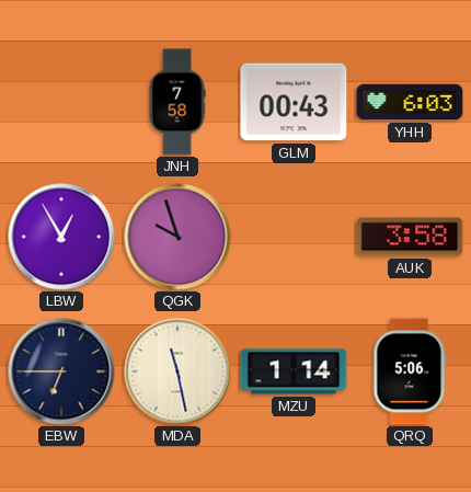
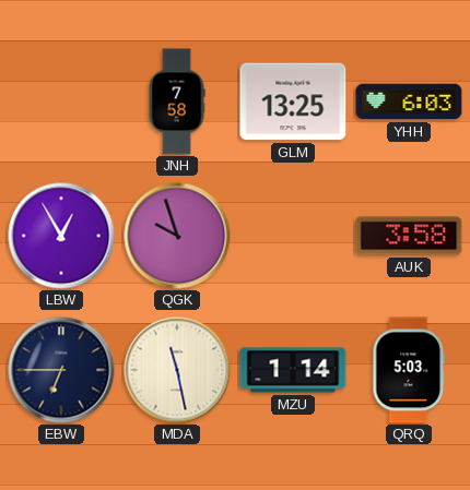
GLM: 00:43 -> 13:25
QRQ: 5:06 -> 5:03
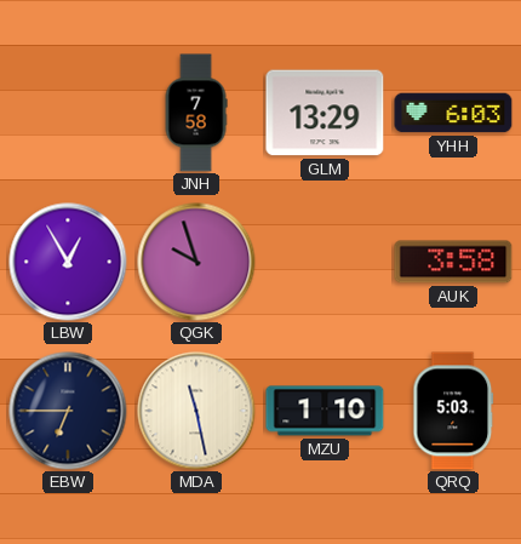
GLM: 13:25 -> 13:29
MZU: 1:14 -> 1:10
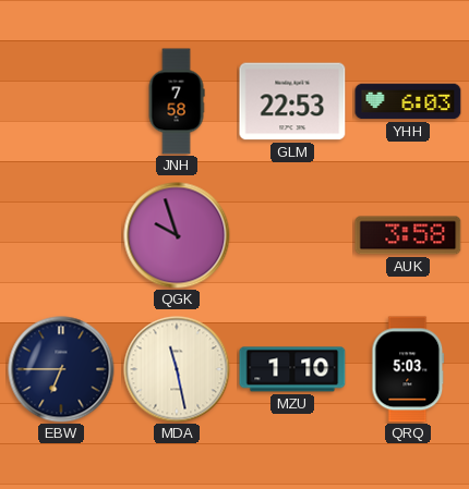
GLM: 13:29 -> 22:53
LBW: 12:55 -> none
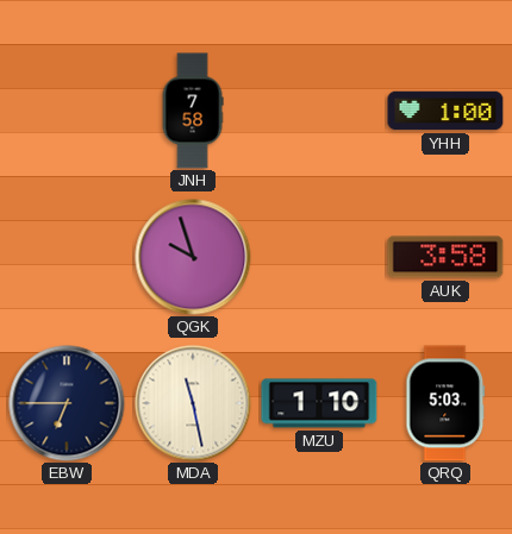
GLM: 22:53 -> none
YHH: 6:03 -> 1:00
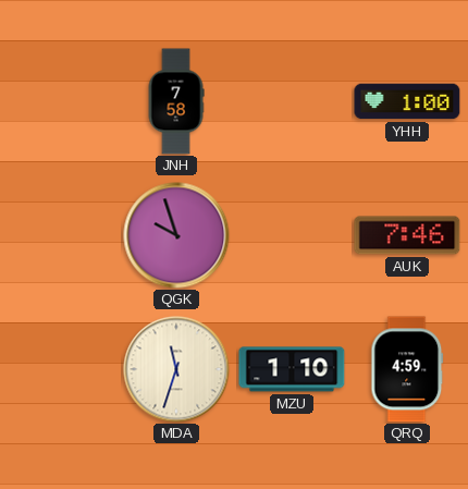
AUK: 3:58 -> 7:46
EBW: 6:45 -> none
MDA: 11:28 -> 11:33
QRQ: 5:03 -> 4:59
